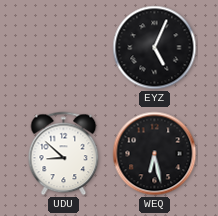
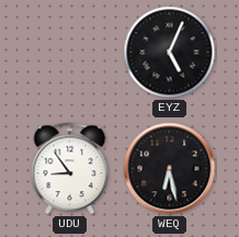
UDU: 8:52 -> 8:54
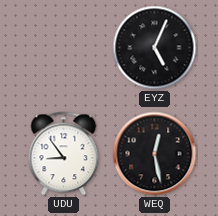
WEQ: 6:28 -> 12:28
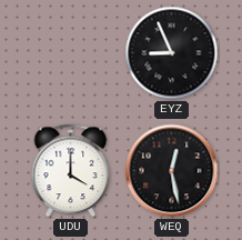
EYZ: 5:04 -> 8:56
UDU: 8:54 -> 4:00
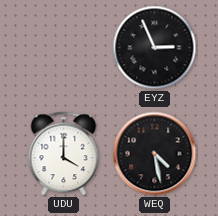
EYZ: 8:56 -> 2:56
WEQ: 12:28 -> 4:28
